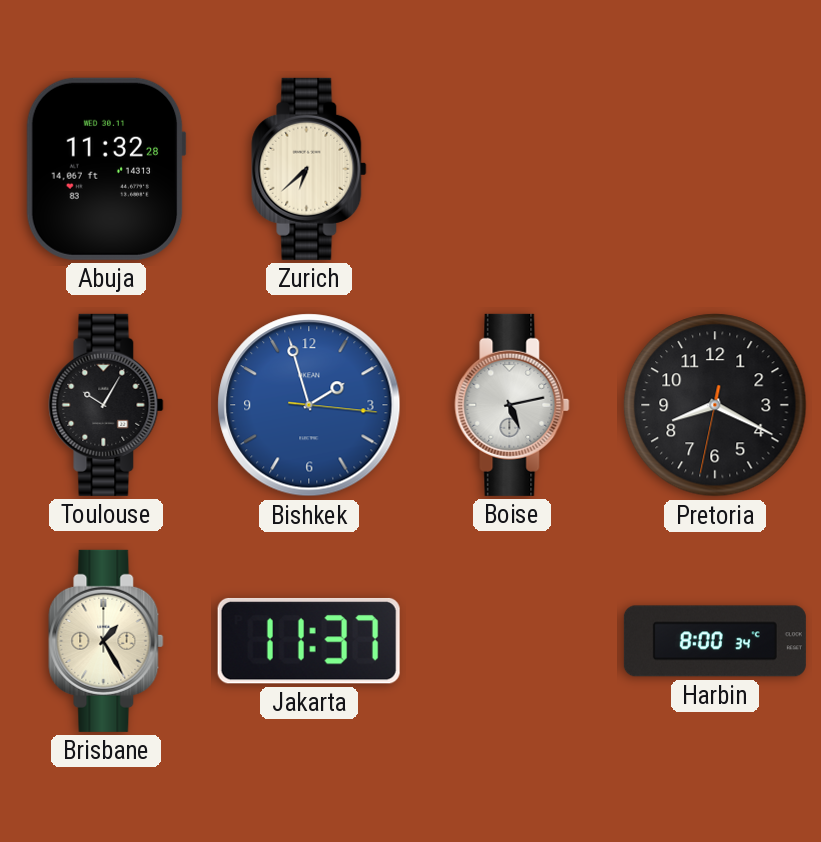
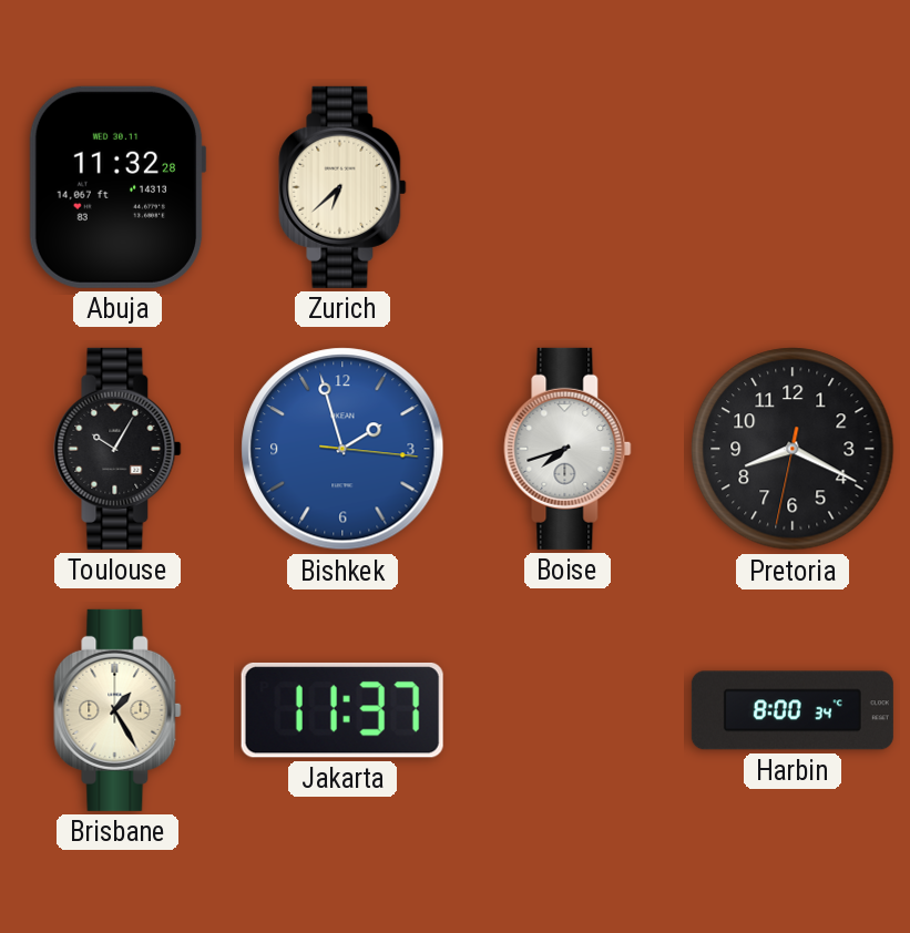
Boise: 5:13 -> 7:42
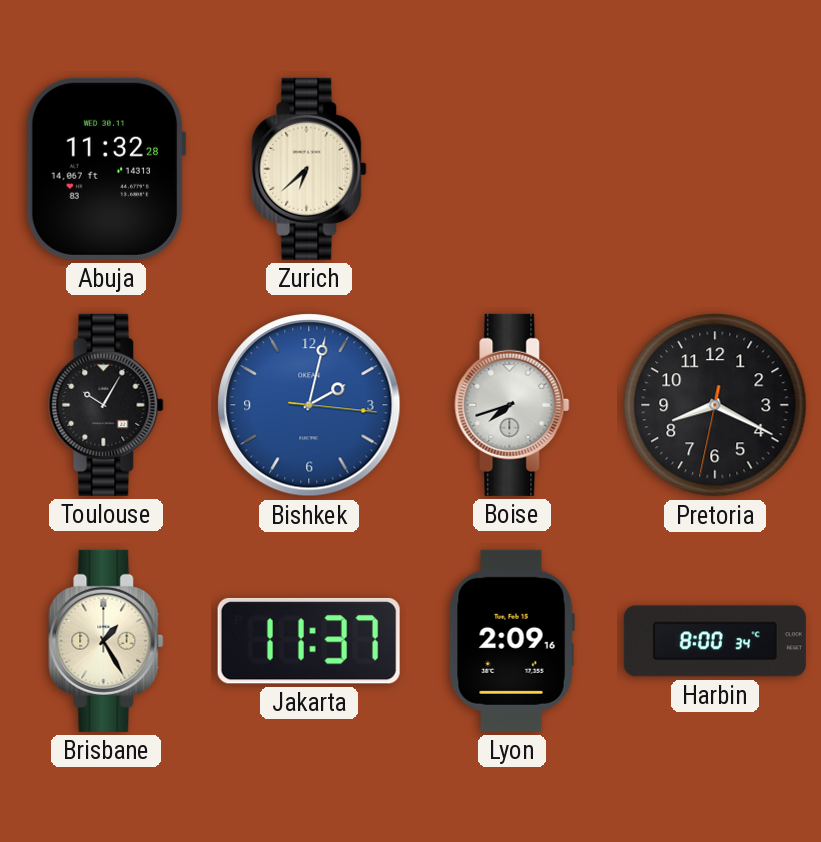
Bishkek: 1:57 -> 2:02
Lyon: none -> 2:09
